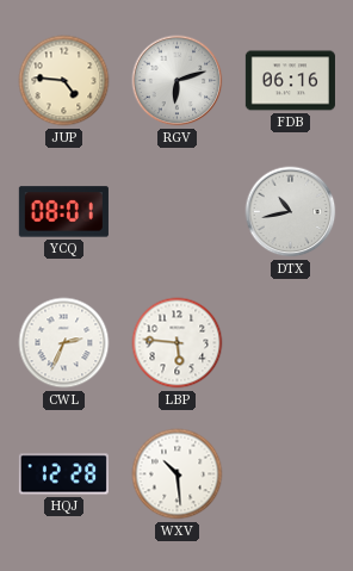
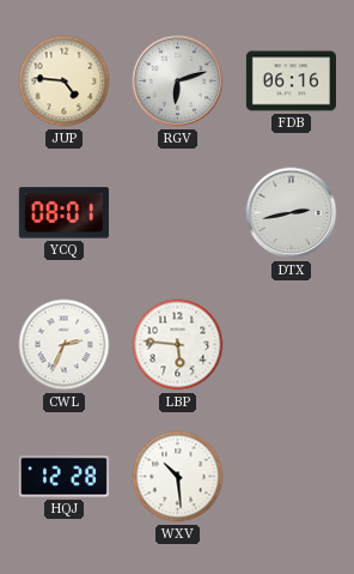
DTX: 10:43 -> 2:43
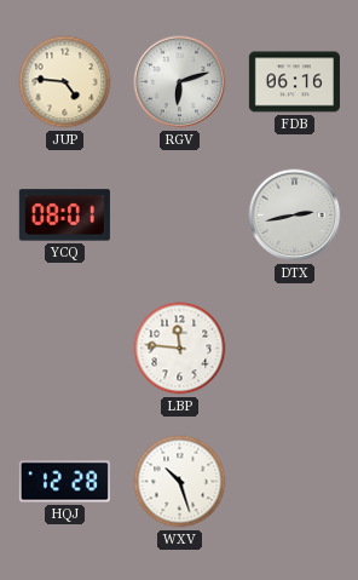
CWL: 2:34 -> none
LBP: 5:46 -> 11:46
WXV: 10:29 -> 10:27
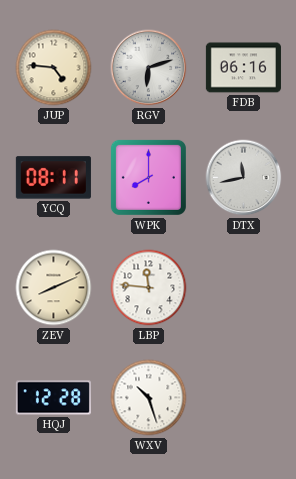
YCQ: 08:01 -> 08:11
WPK: none -> 8:00
DTX: 2:43 -> 11:43
ZEV: none -> 8:11
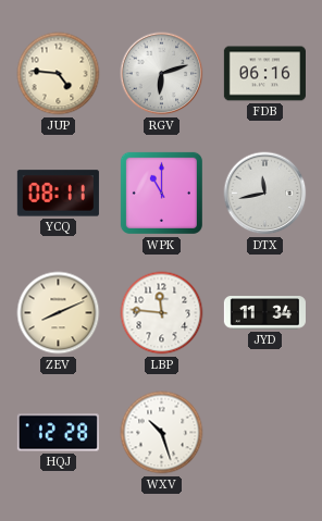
WPK: 8:00 -> 11:00
JYD: none -> 11:34
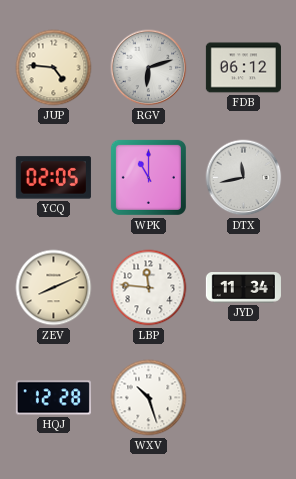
FDB: 06:16 -> 06:12
YCQ: 08:11 -> 02:05
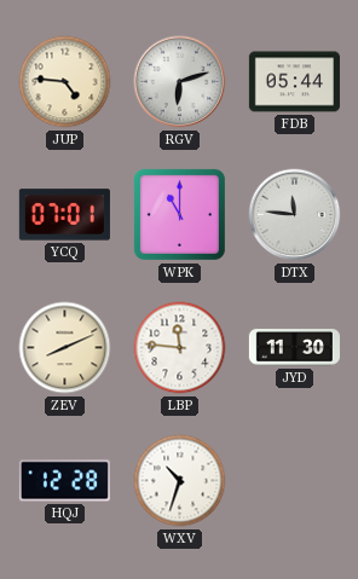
FDB: 06:12 -> 05:44
YCQ: 02:05 -> 07:01
DTX: 11:43 -> 11:46
JYD: 11:34 -> 11:30
WXV: 10:27 -> 10:33
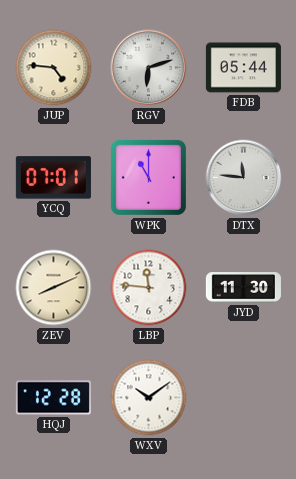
WXV: 10:33 -> 10:09
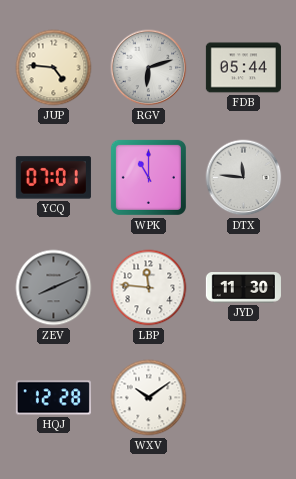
ZEV dial: cream -> grey
